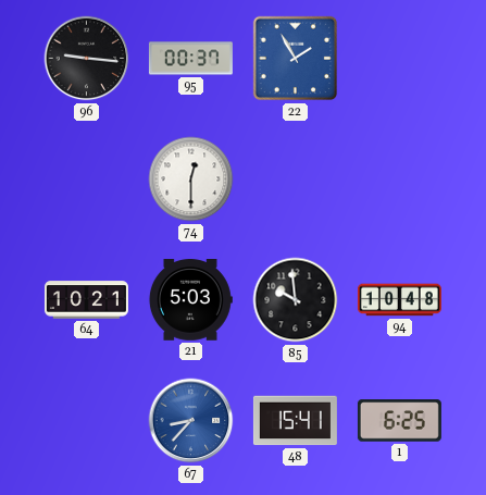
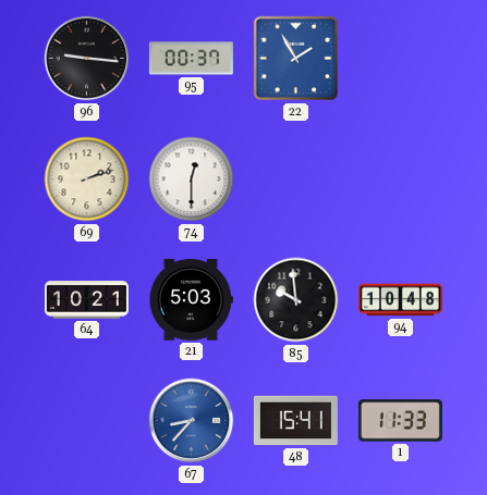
69: none -> 2:12
1: 6:25 -> 11:33
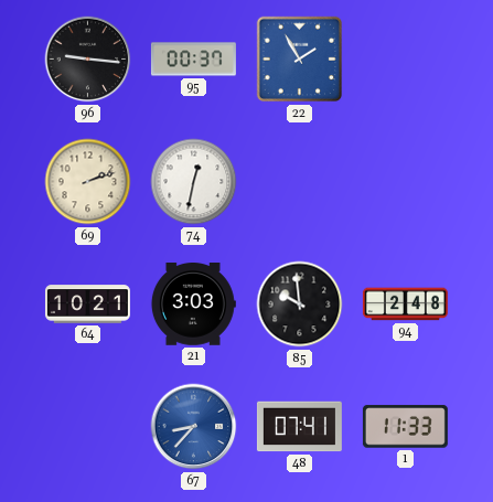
74: 12:30 -> 12:32
21: 5:03 -> 3:03
94: 10:48 -> 2:48
48: 15:41 -> 07:41
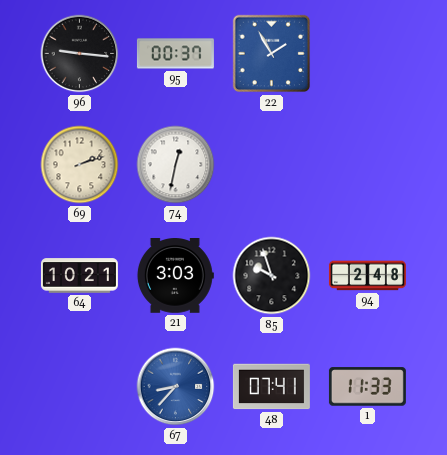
85: 9:59 -> 9:57
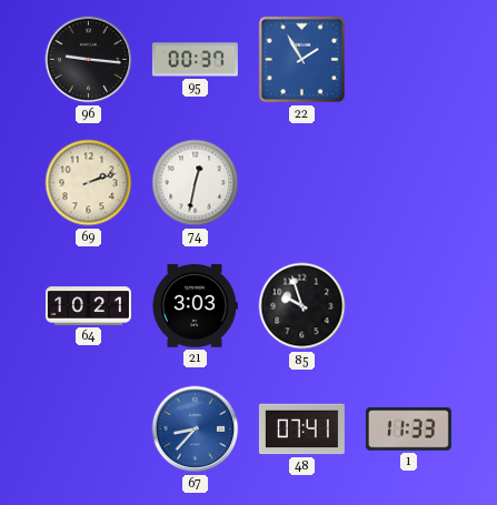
94: 2:48 -> none
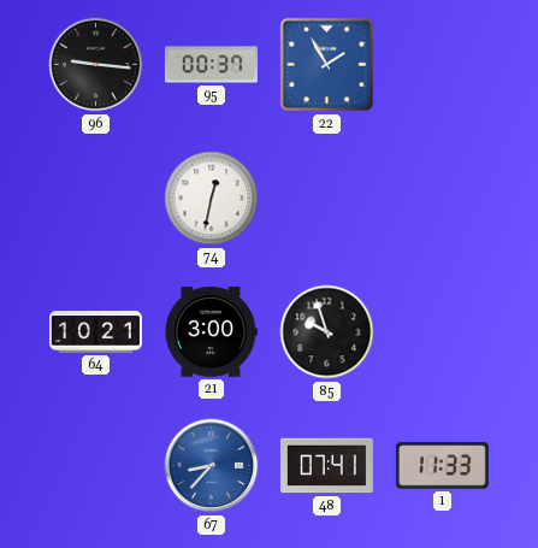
69: 2:12 -> none
21: 3:03 -> 3:00
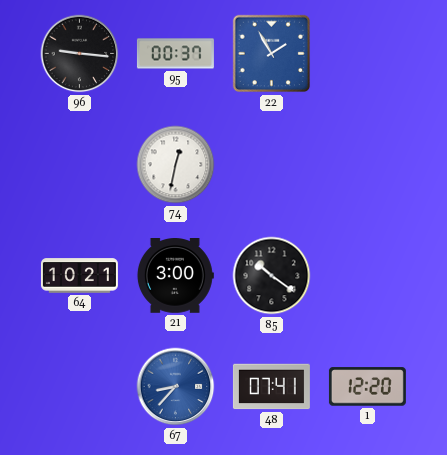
85: 9:57 -> 10:21
1: 11:33 -> 12:20
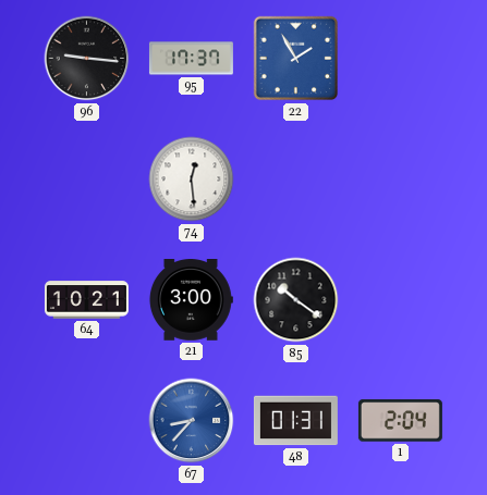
95: 00:37 -> 17:37
74: 12:32 -> 12:29
48: 07:41 -> 01:31
1: 12:20 -> 2:04
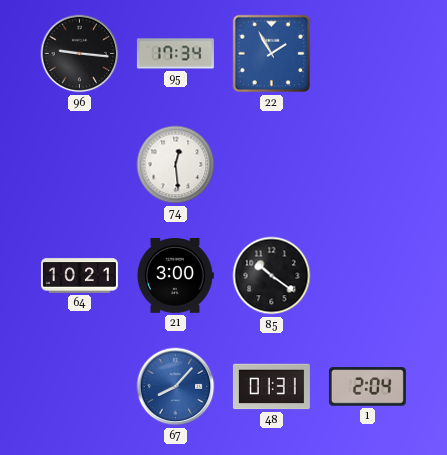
95: 17:37 -> 17:34
67: 8:37 -> 8:07
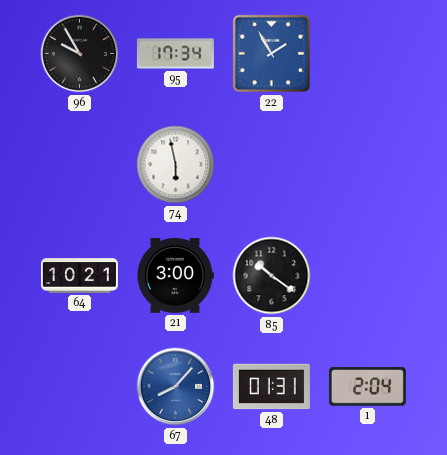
96: 9:16 -> 9:55
74: 12:29 -> 5:58
